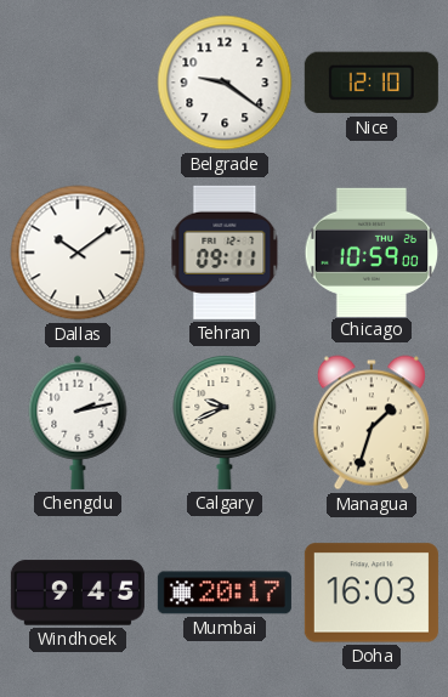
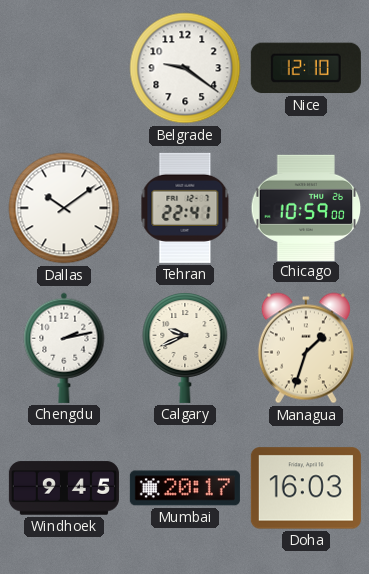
Tehran: 09:11 -> 22:41
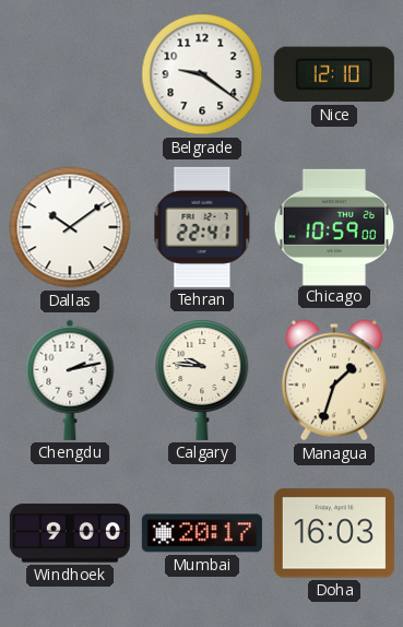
Calgary: 9:41 -> 9:46
Windhoek: 9:45 -> 9:00
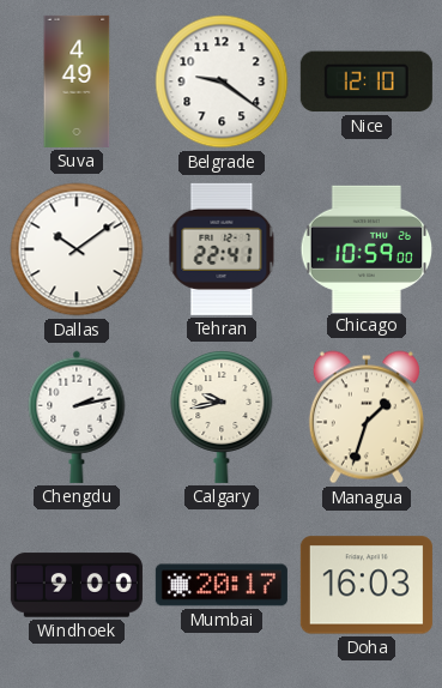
Suva: none -> 4:49
Calgary: 9:46 -> 9:43
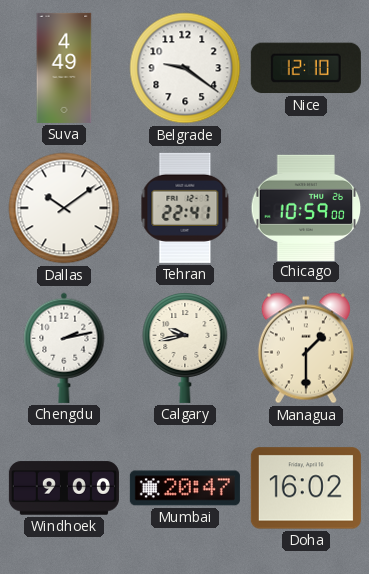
Managua: 1:33 -> 1:30
Mumbai: 20:17 -> 20:47
Doha: 16:03 -> 16:02
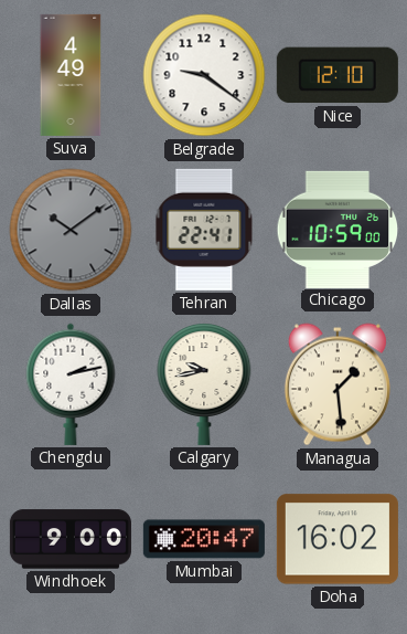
Dallas dial: white -> grey
Managua: 1:30 -> 1:29
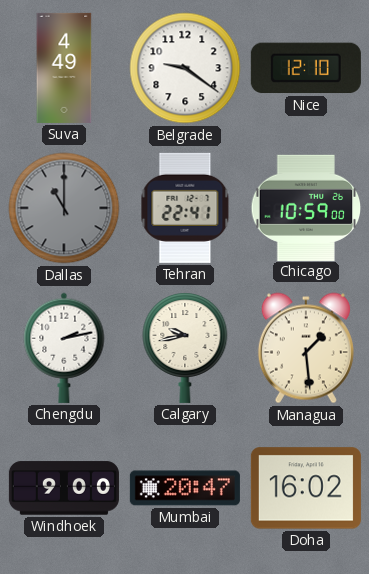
Dallas: 10:09 -> 11:00
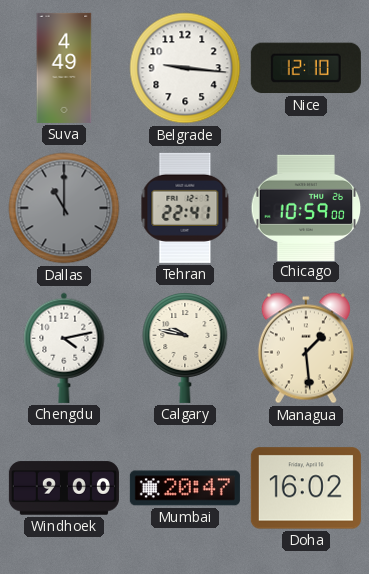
Belgrade: 9:21 -> 9:16
Chengdu: 2:13 -> 4:13
Calgary: 9:43 -> 9:47
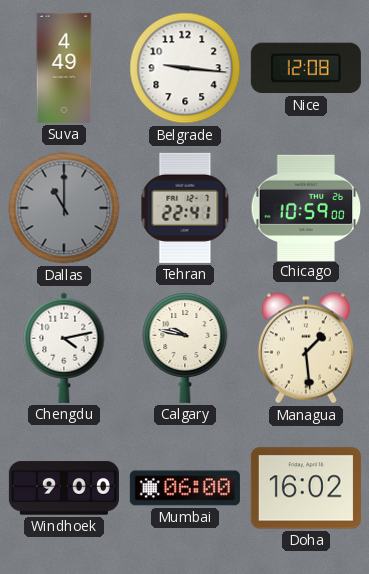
Nice: 12:10 -> 12:08
Mumbai: 20:47 -> 06:00
